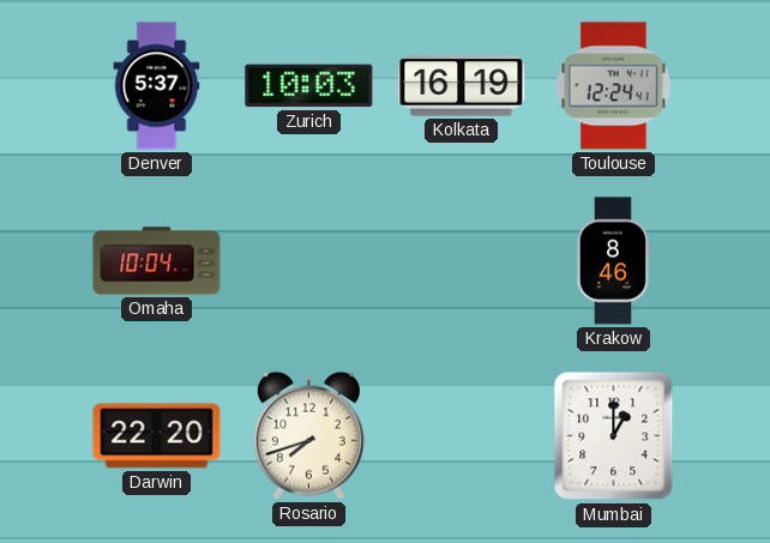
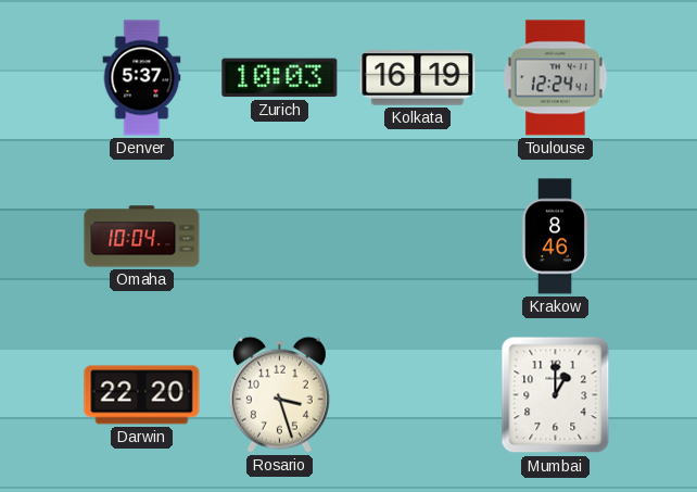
Rosario: 7:42 -> 3:27
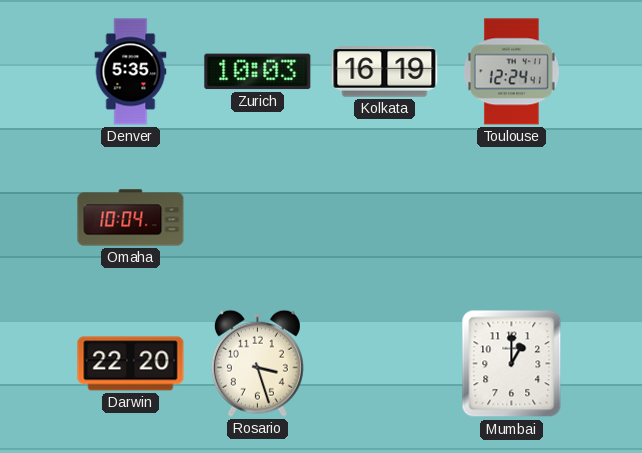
Denver: 5:37 -> 5:35
Krakow: 8:46 -> none
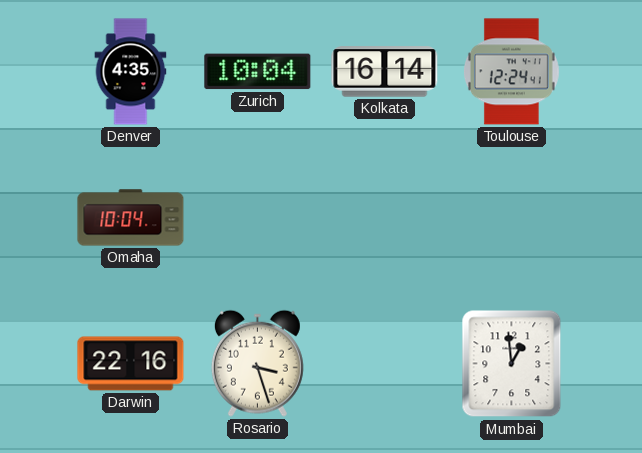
Denver: 5:35 -> 4:35
Zurich: 10:03 -> 10:04
Kolkata: 16:19 -> 16:14
Darwin: 22:20 -> 22:16
Mumbai: 1:00 -> 12:59
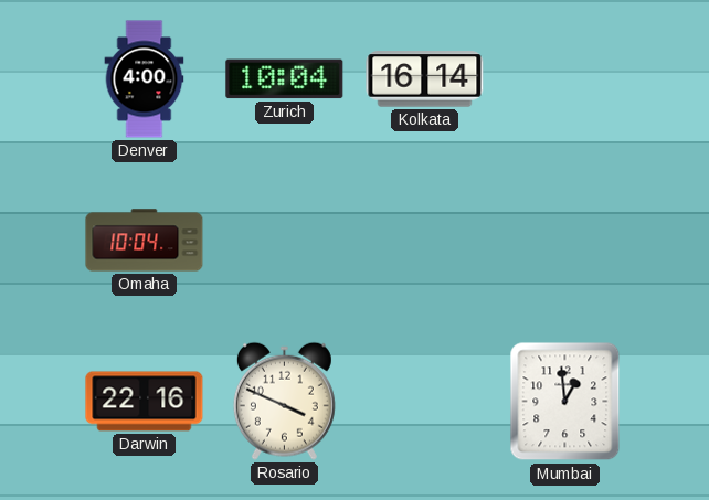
Denver: 4:35 -> 4:00
Toulouse: 12:24 -> none
Rosario: 3:27 -> 3:49
